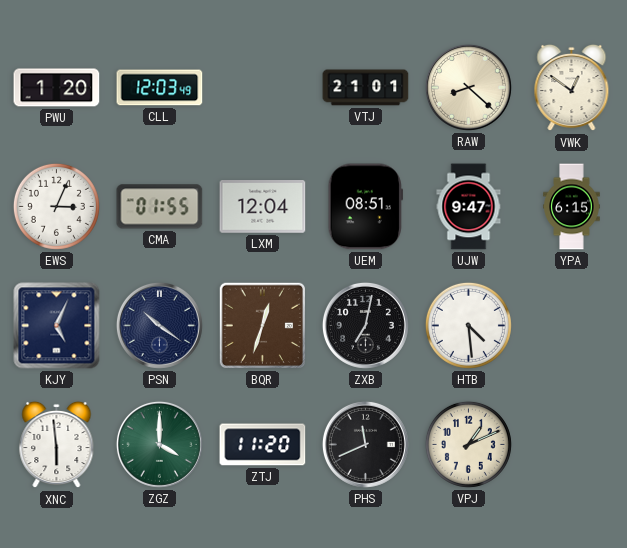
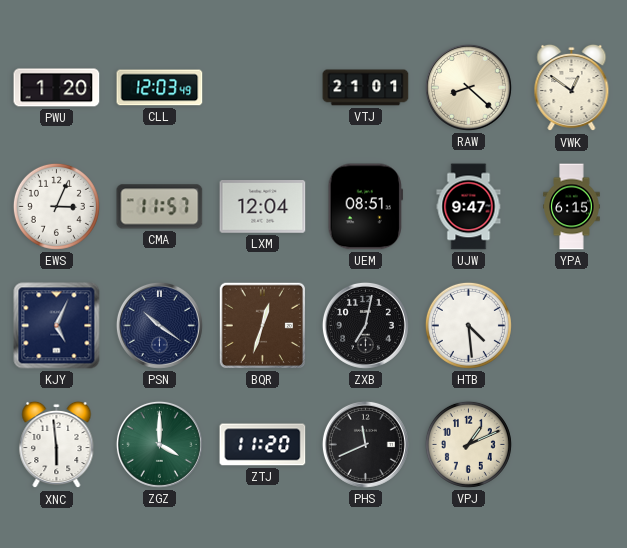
CMA: 01:55 -> 11:57
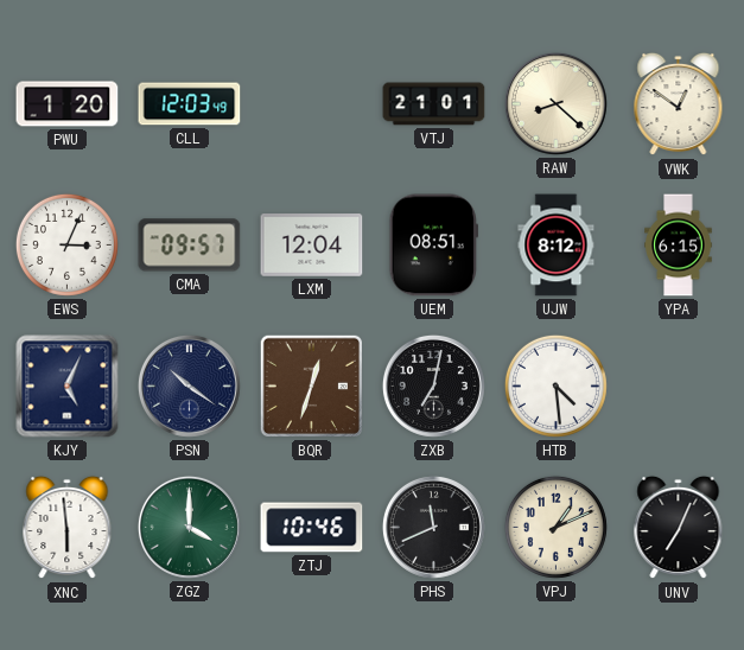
CMA: 11:57 -> 09:57
UJW: 9:47 -> 8:12
ZTJ: 11:20 -> 10:46
UNV: none -> 7:04
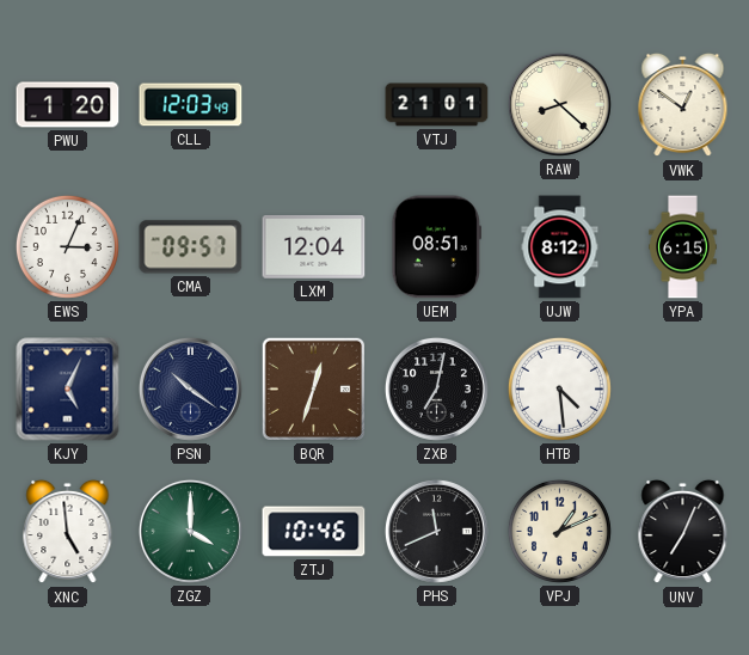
XNC: 5:59 -> 4:59
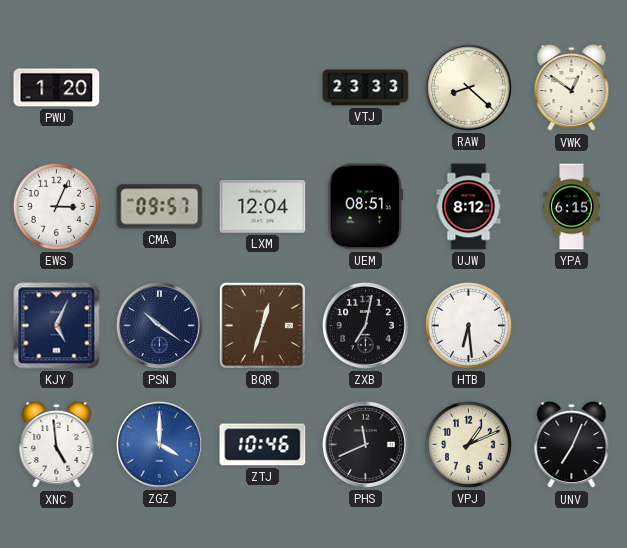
CLL: 12:03 -> none
VTJ: 21:01 -> 23:33
HTB: 4:29 -> 6:29
ZGZ dial: green -> blue
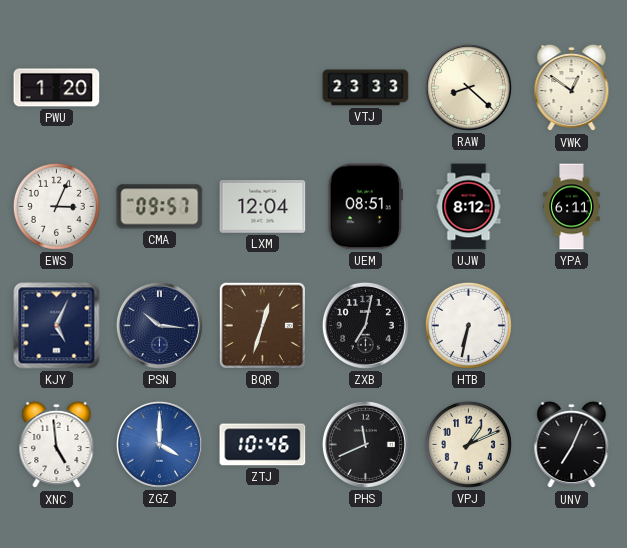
YPA: 6:15 -> 6:11
PSN: 10:21 -> 10:16
HTB: 6:29 -> 6:32
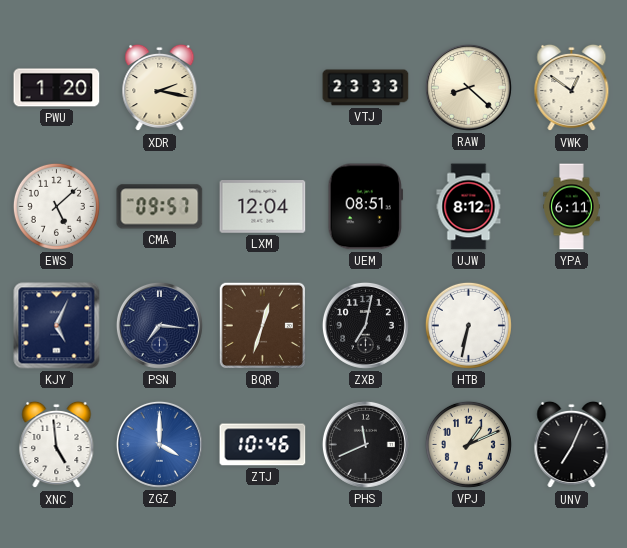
XDR: none -> 2:17
EWS: 3:04 -> 5:08
PSN: 10:16 -> 7:16
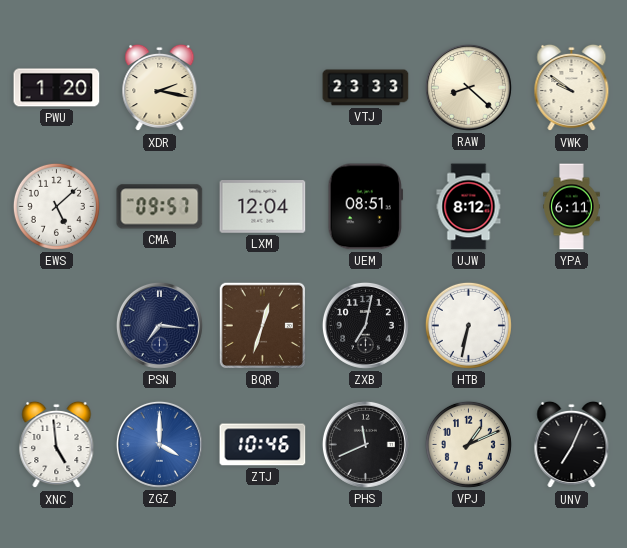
VWK: 12:51 -> 9:51
KJY: 5:04 -> none
